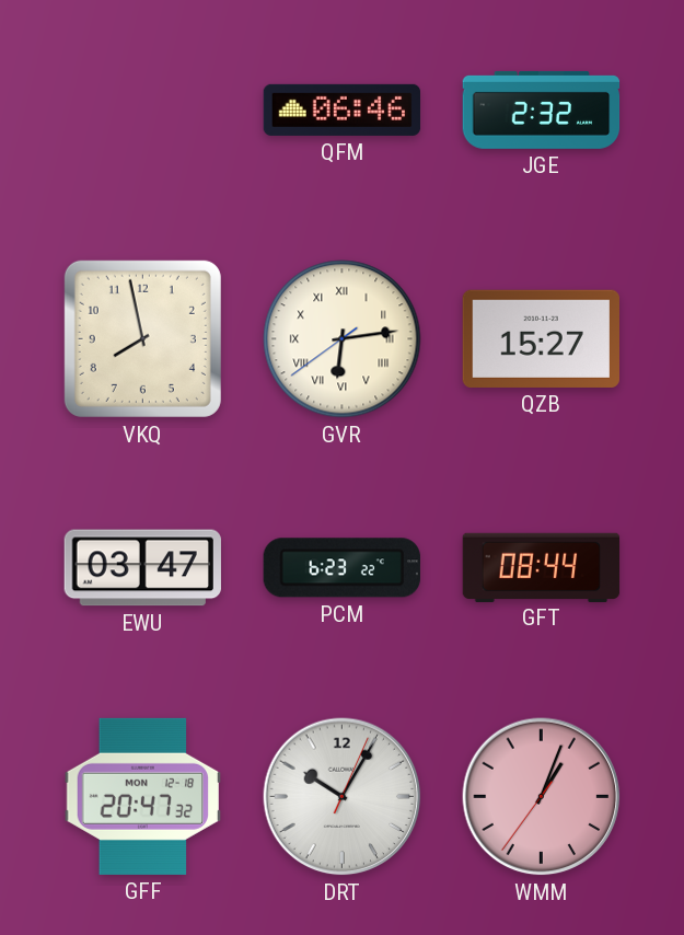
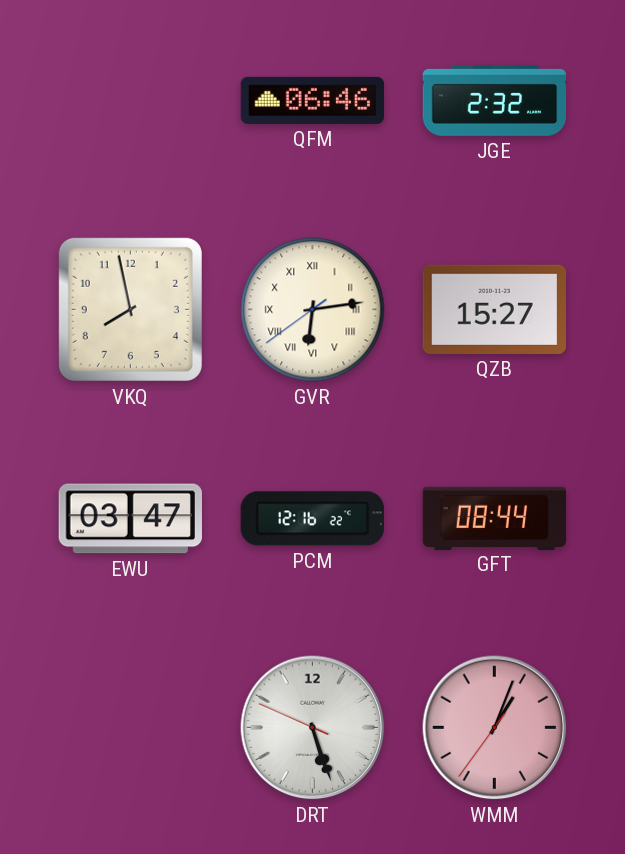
PCM: 6:23 -> 12:16
GFF: 20:47 -> none
DRT: 10:05 -> 5:26
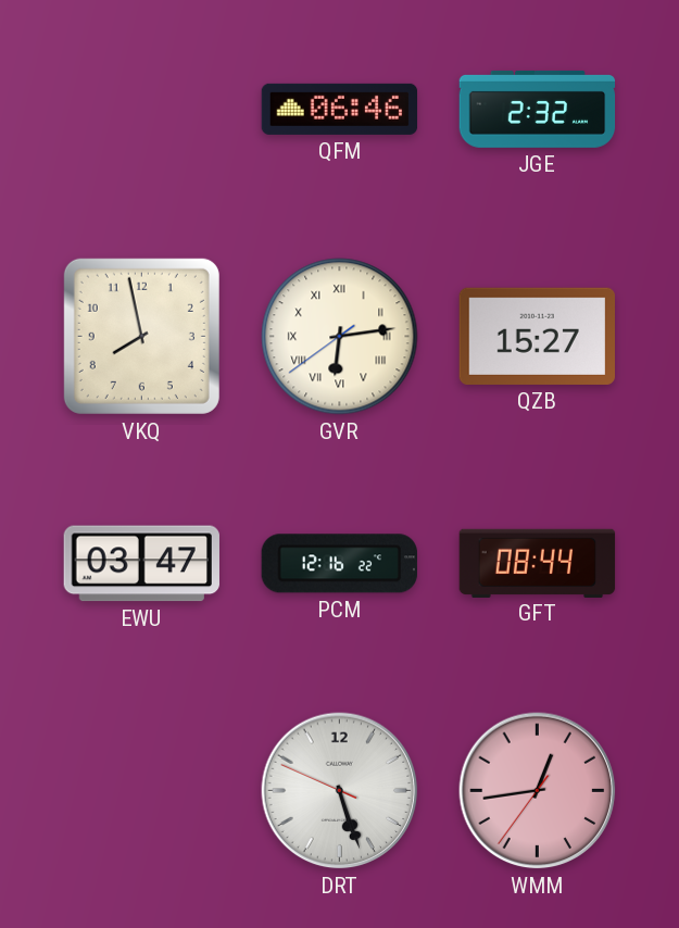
WMM: 1:03 -> 12:43
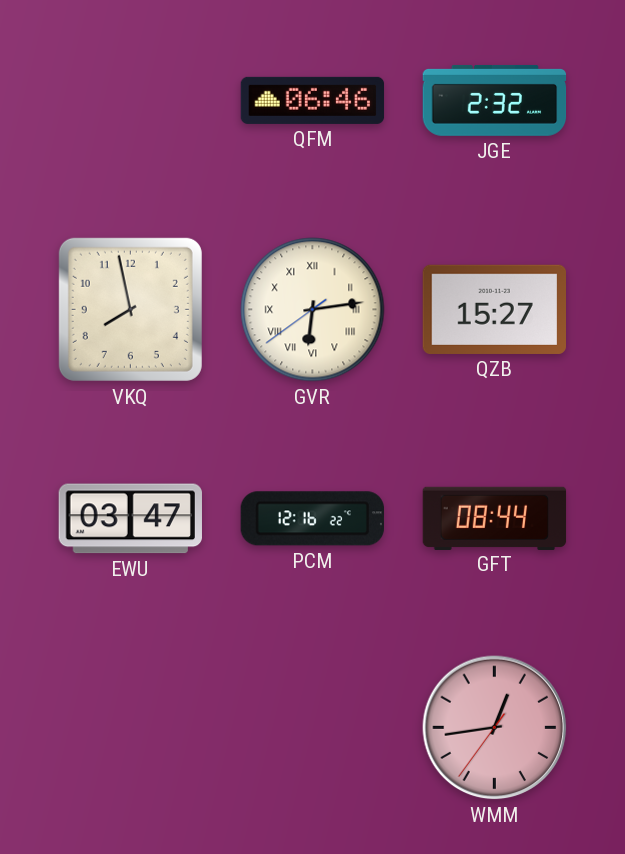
DRT: 5:26 -> none
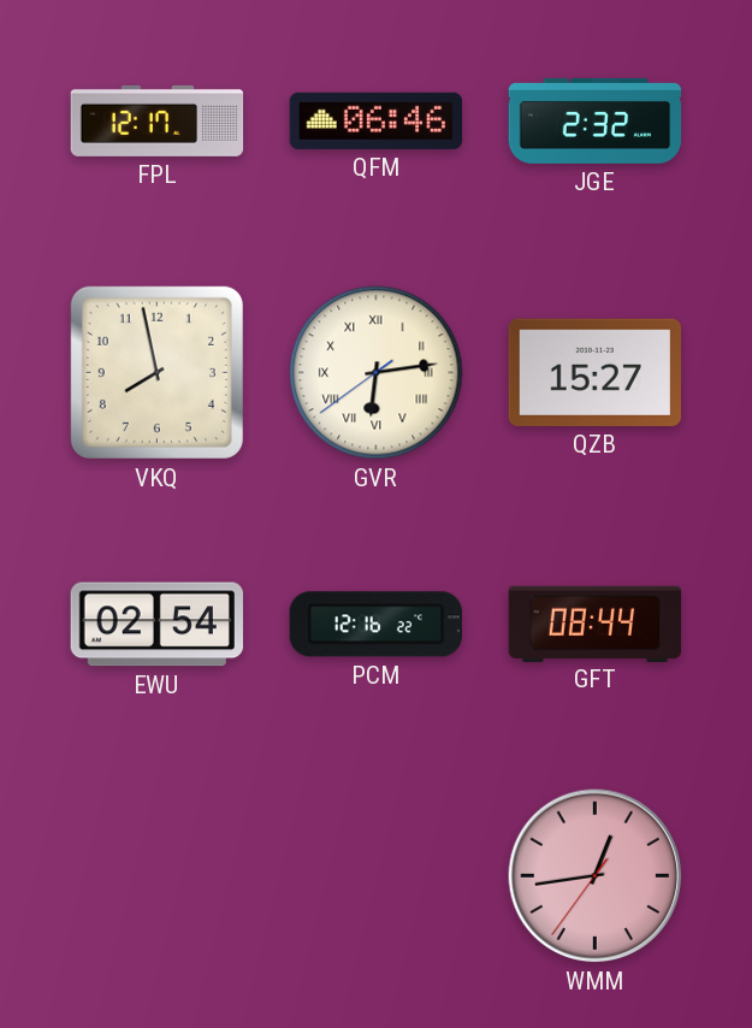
FPL: none -> 12:17
EWU: 03:47 -> 02:54
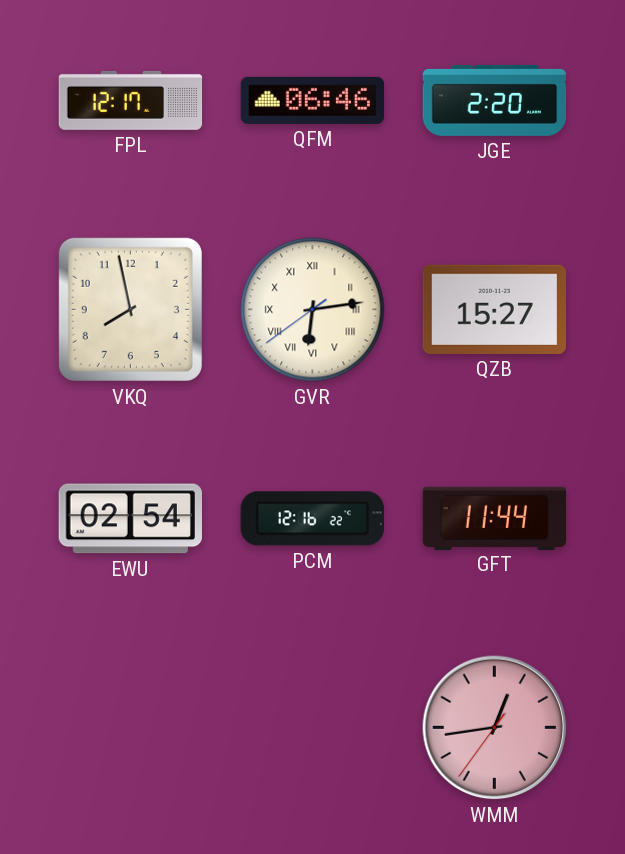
JGE: 2:32 -> 2:20
GFT: 08:44 -> 11:44
